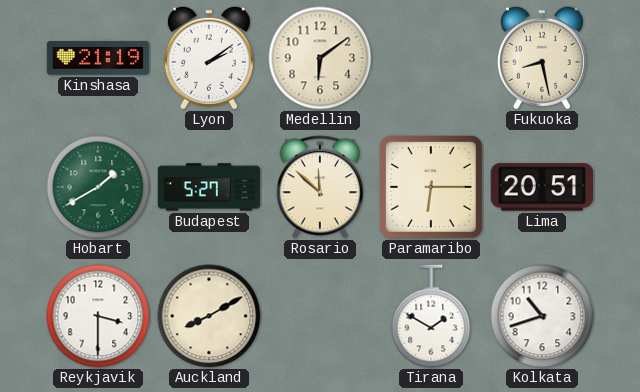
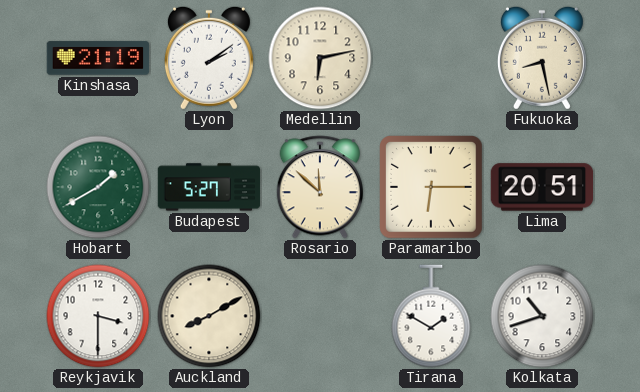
Medellin: 6:09 -> 6:13
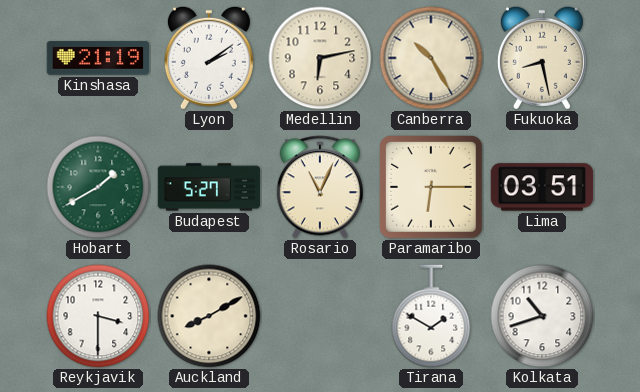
Canberra: none -> 10:25
Rosario: 11:52 -> 11:04
Lima: 20:51 -> 03:51
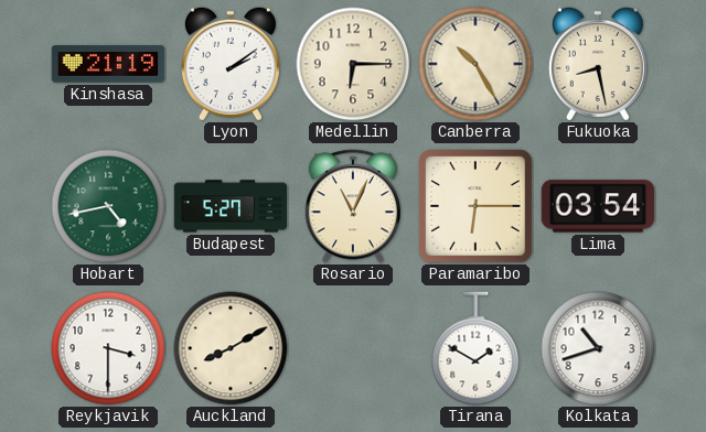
Medellin: 6:13 -> 6:15
Hobart: 1:40 -> 4:43
Lima: 03:51 -> 03:54
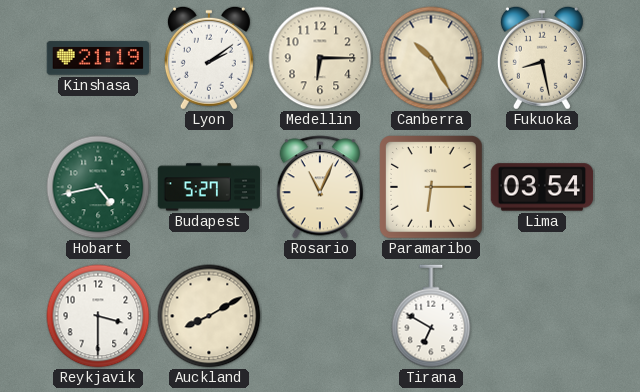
Tirana: 1:50 -> 6:50
Kolkata: 10:42 -> none
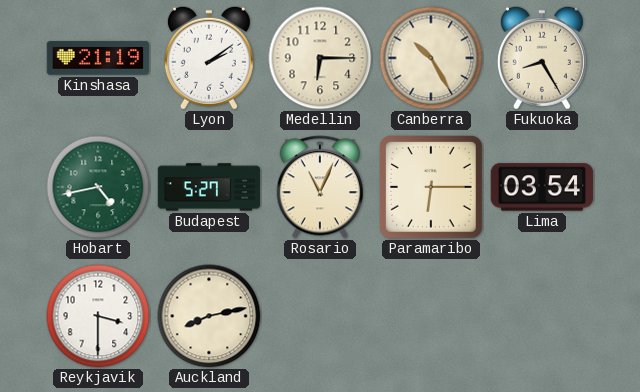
Fukuoka: 8:28 -> 8:25
Auckland: 8:10 -> 8:13
Tirana: 6:50 -> none
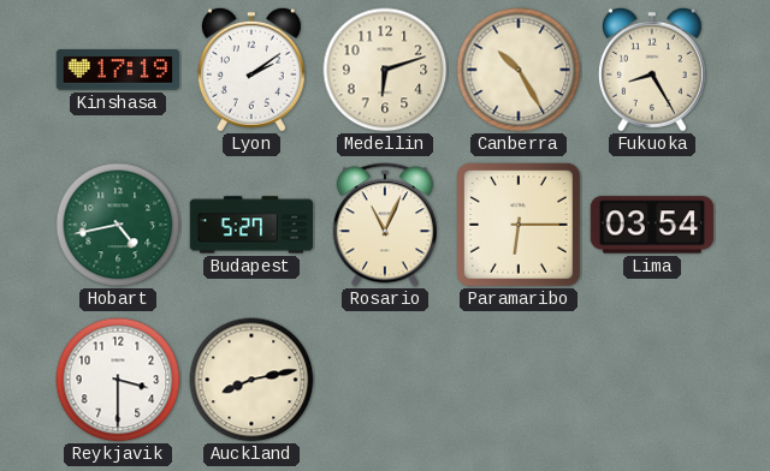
Kinshasa: 21:19 -> 17:19
Medellin: 6:15 -> 6:12
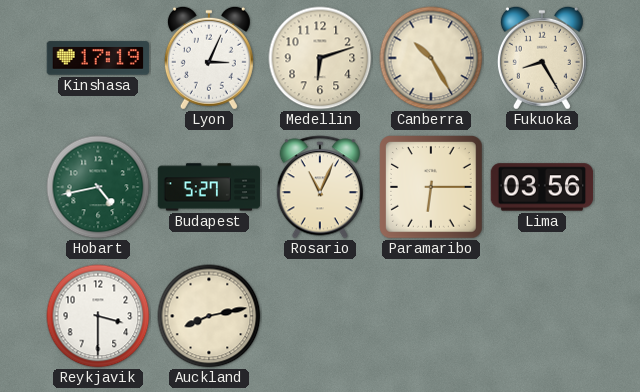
Lyon: 2:09 -> 3:04
Lima: 03:54 -> 03:56
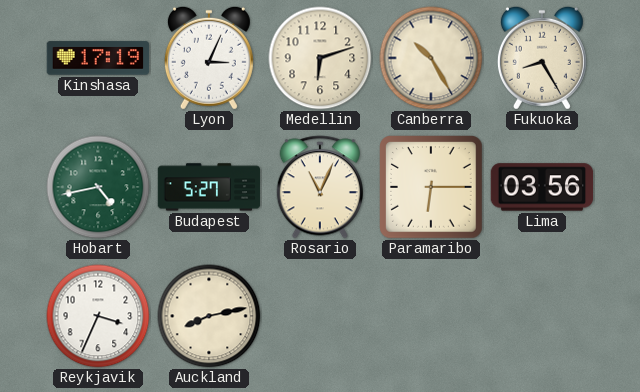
Reykjavik: 3:30 -> 3:34
